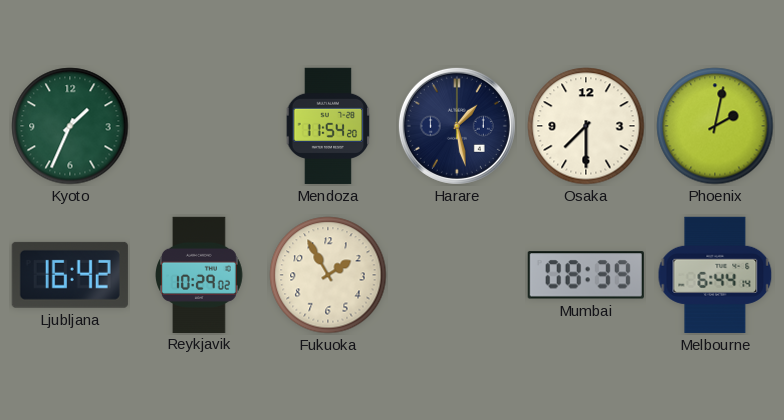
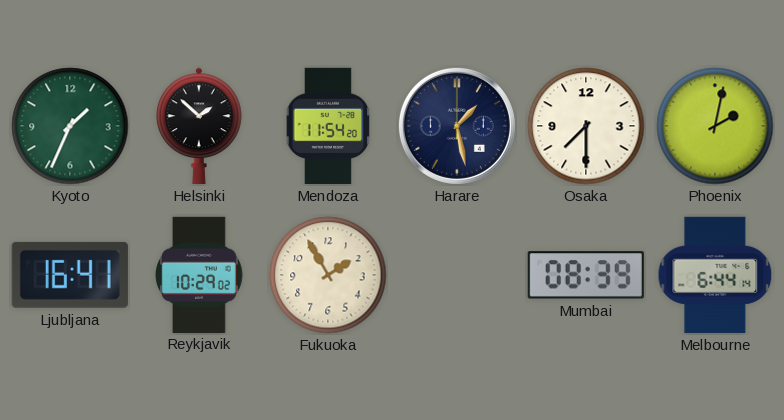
Helsinki: none -> 1:52
Ljubljana: 16:42 -> 16:41
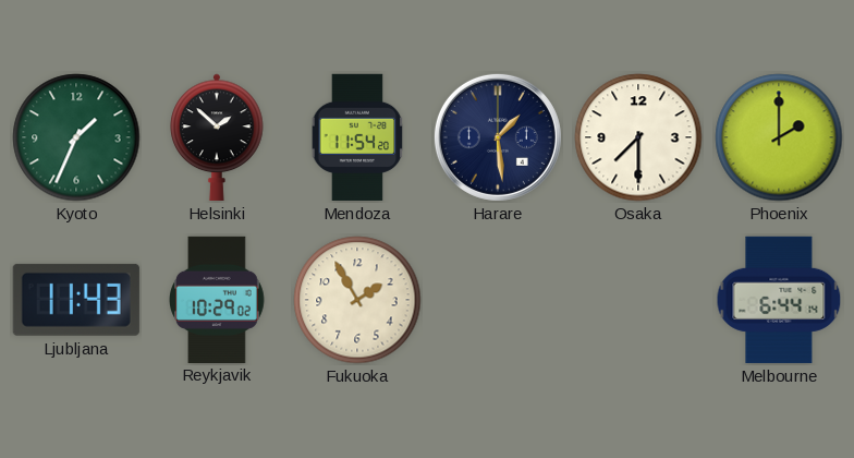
Harare: 1:28 -> 1:29
Phoenix: 2:02 -> 2:00
Ljubljana: 16:41 -> 11:43
Mumbai: 08:39 -> none
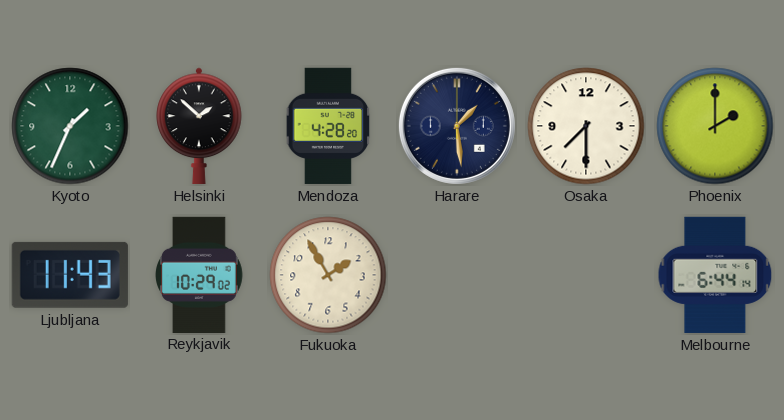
Mendoza: 11:54 -> 4:28
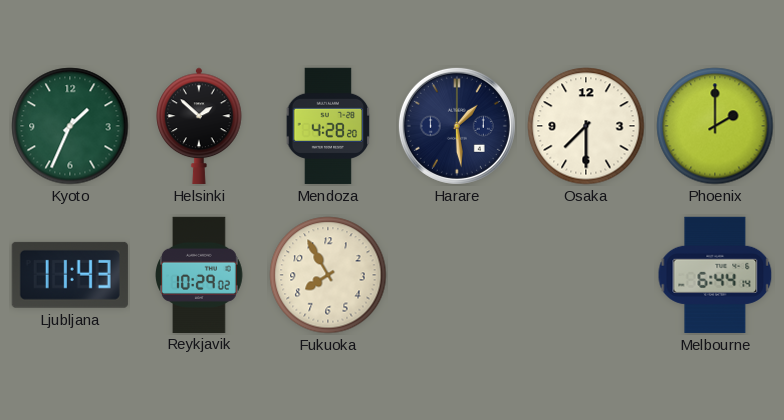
Fukuoka: 1:55 -> 7:55
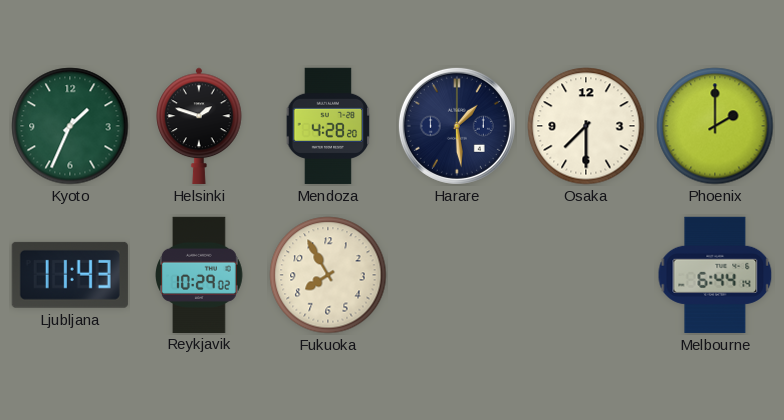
Helsinki: 1:52 -> 1:48
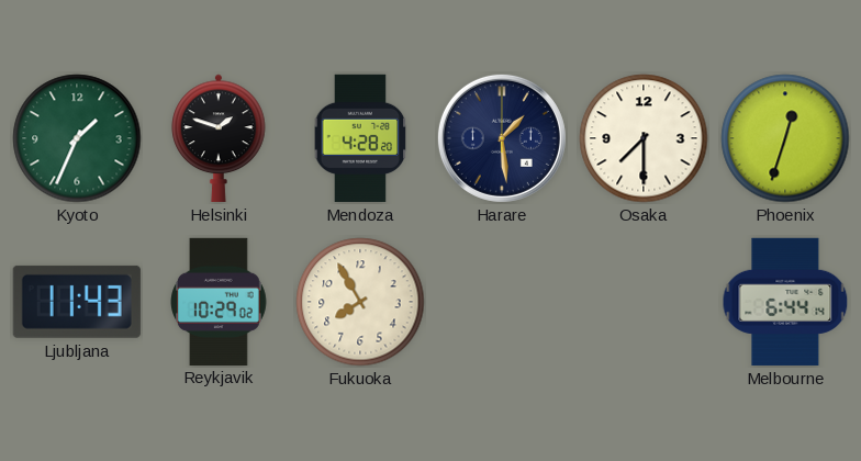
Phoenix: 2:00 -> 12:33
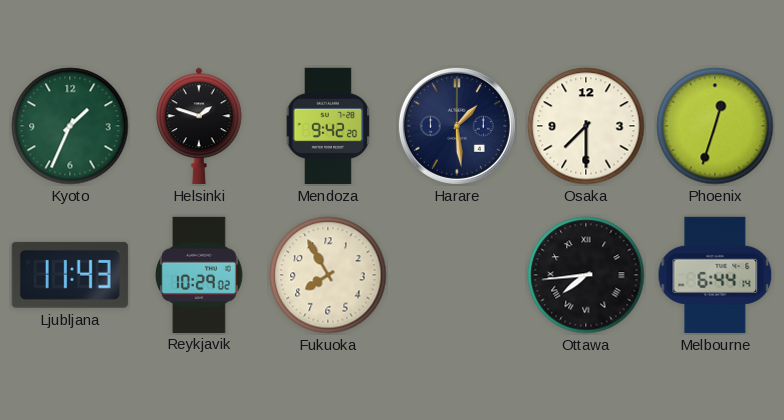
Mendoza: 4:28 -> 9:42
Ottawa: none -> 7:44
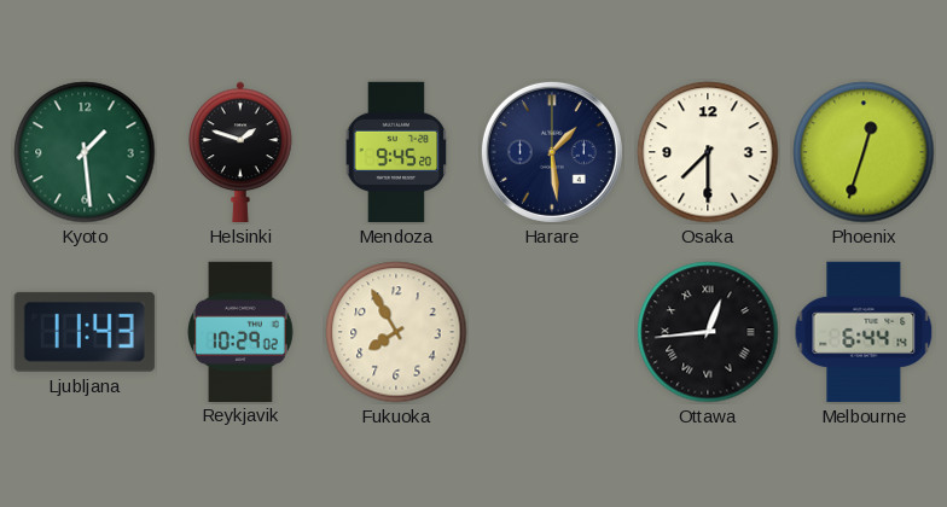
Kyoto: 1:34 -> 1:29
Mendoza: 9:42 -> 9:45
Ottawa: 7:44 -> 12:44
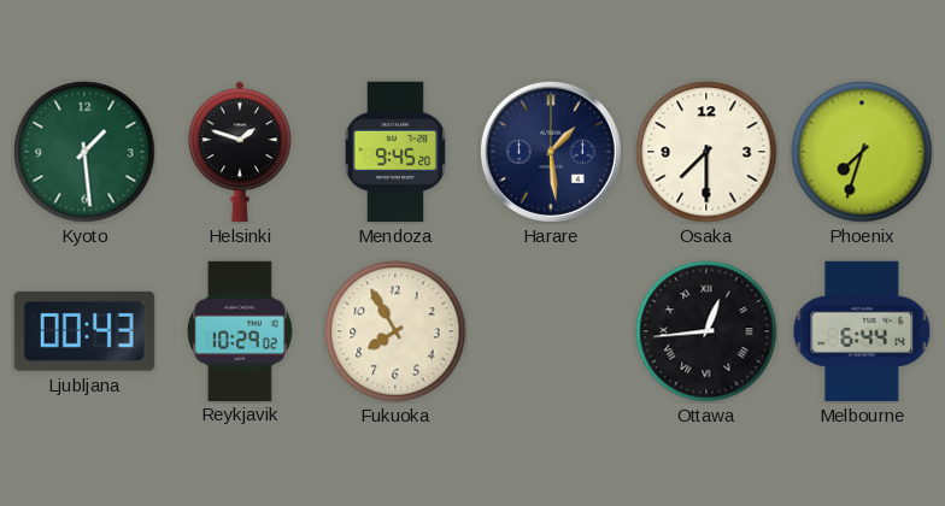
Phoenix: 12:33 -> 7:33
Ljubljana: 11:43 -> 00:43
